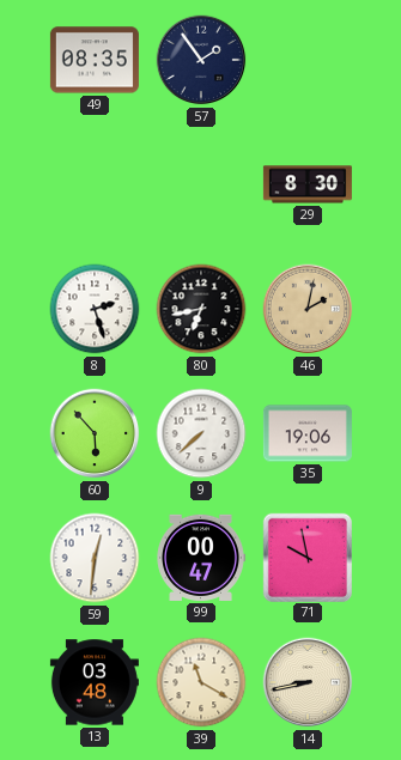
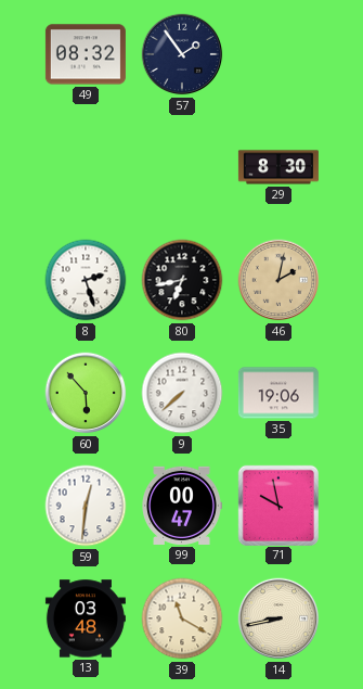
49: 08:35 -> 08:32
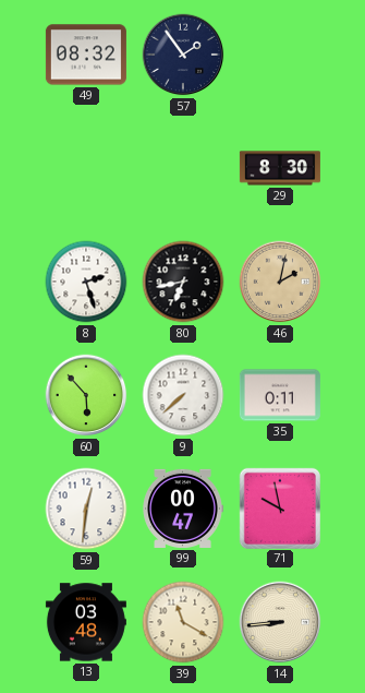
35: 19:06 -> 0:11
14: 8:43 -> 8:44
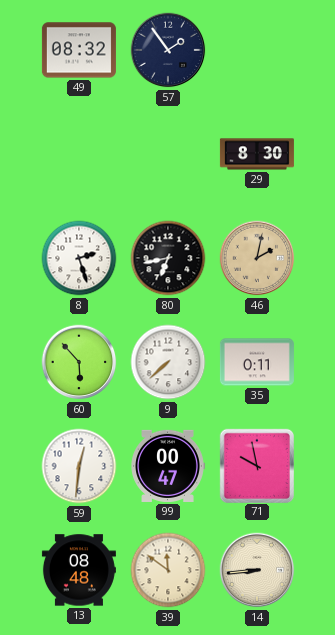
13: 03:48 -> 08:48
39: 11:20 -> 11:51
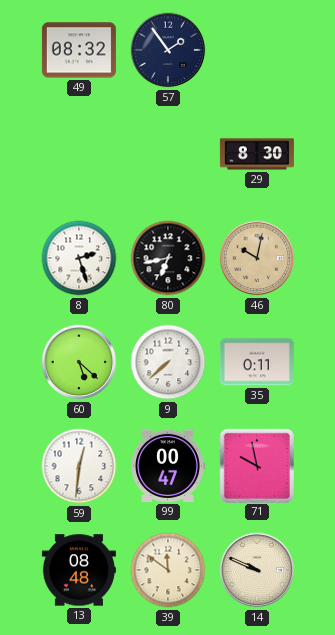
46: 2:02 -> 10:02
60: 5:53 -> 5:22
14: 8:44 -> 9:49
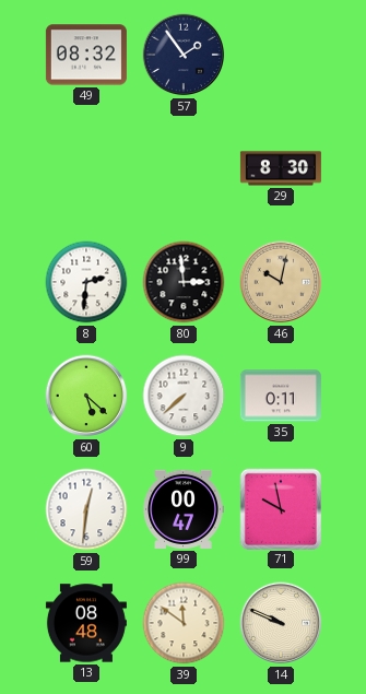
8: 2:27 -> 2:31
80: 6:43 -> 2:59
